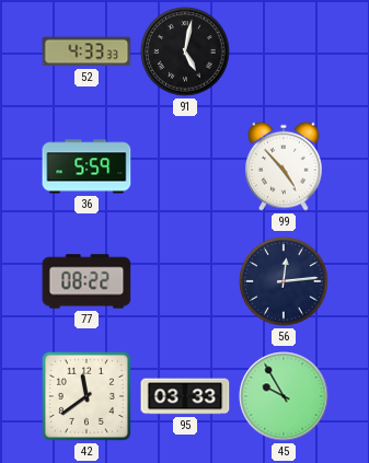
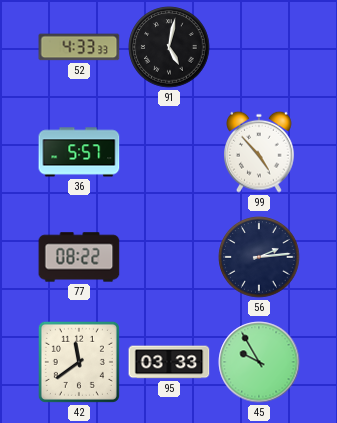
36: 5:59 -> 5:57
56: 12:14 -> 2:14
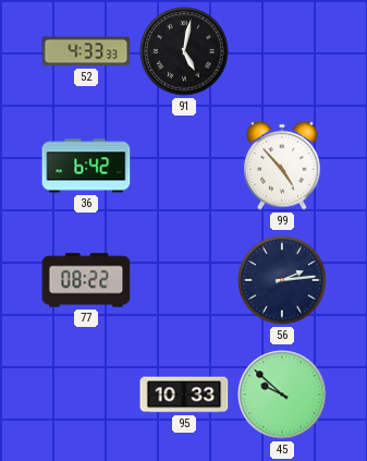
36: 5:57 -> 6:42
42: 11:39 -> none
95: 03:33 -> 10:33
45: 9:55 -> 9:52
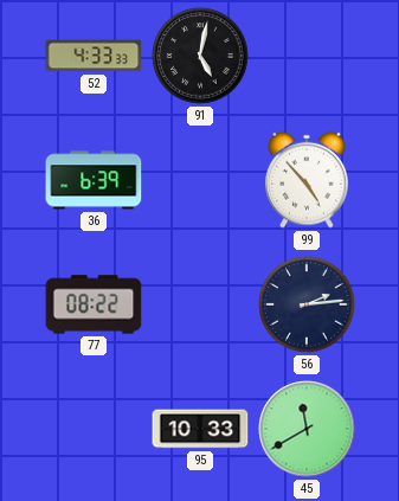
36: 6:42 -> 6:39
45: 9:52 -> 11:40
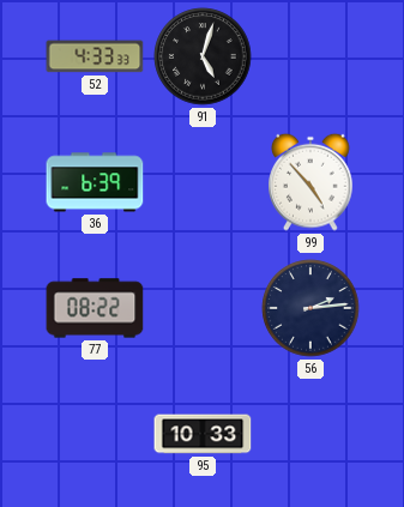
91: 5:02 -> 5:03
45: 11:40 -> none
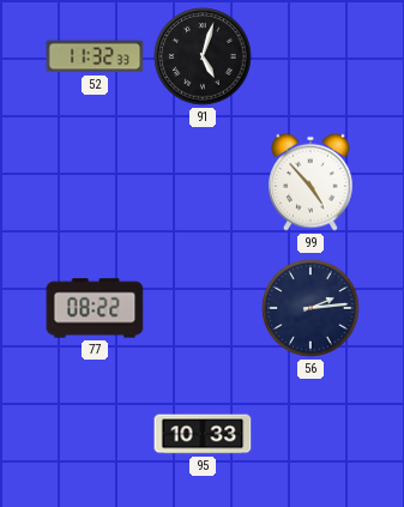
52: 4:33 -> 11:32
36: 6:39 -> none
